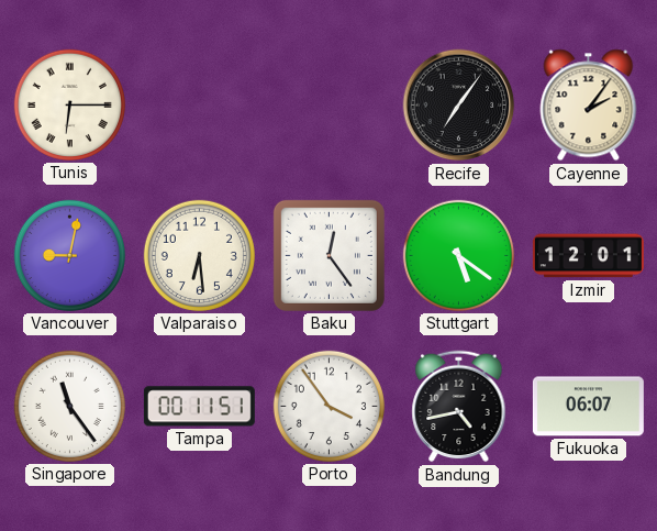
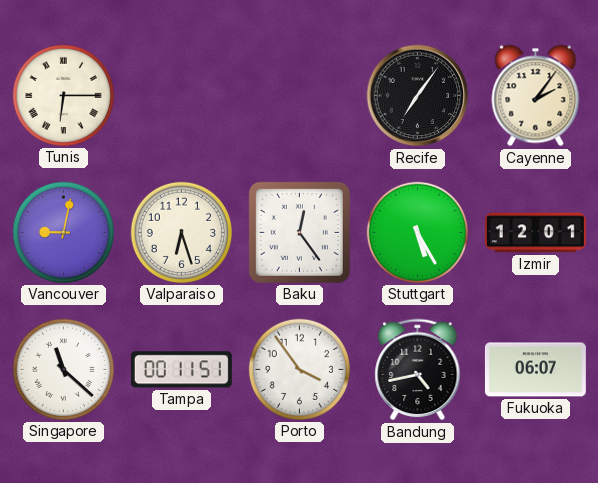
Valparaiso: 6:29 -> 6:27
Stuttgart: 5:21 -> 5:25
Singapore: 11:24 -> 11:22
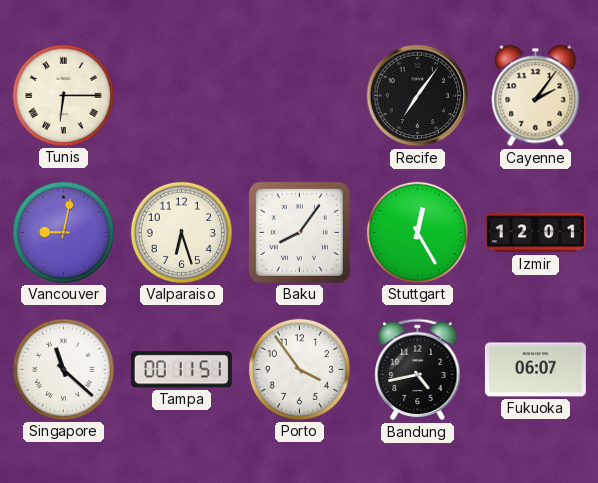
Baku: 12:24 -> 8:06
Stuttgart: 5:25 -> 12:25
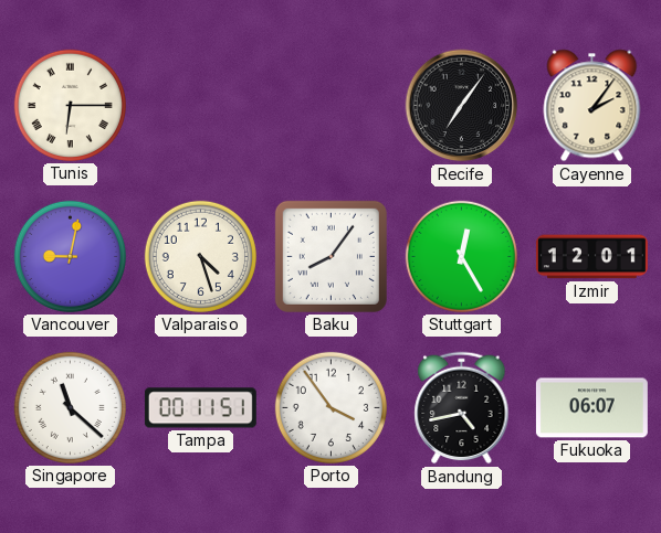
Valparaiso: 6:27 -> 4:27
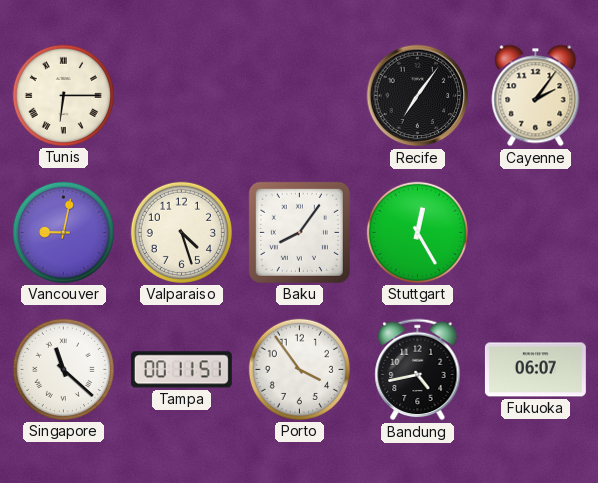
Izmir: 12:01 -> none
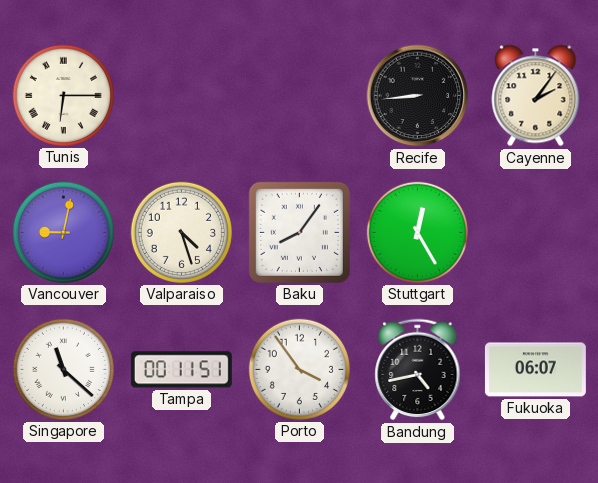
Recife: 7:06 -> 8:44
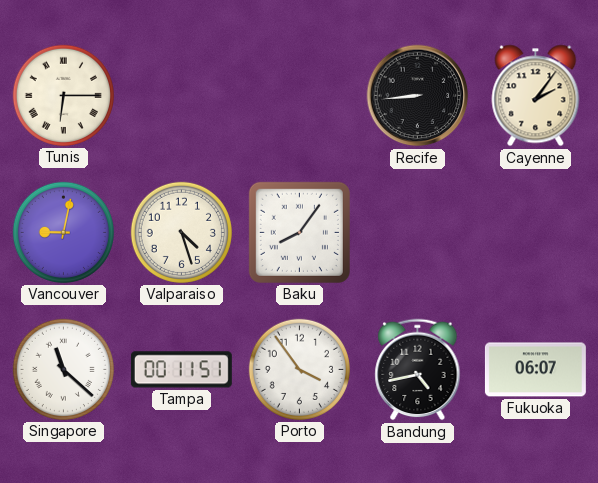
Stuttgart: 12:25 -> none
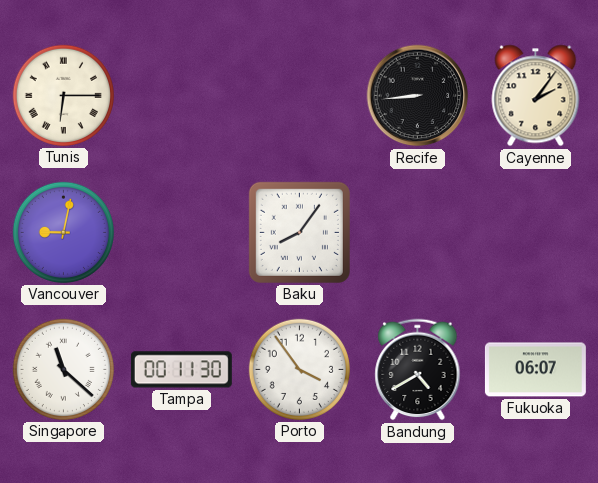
Valparaiso: 4:27 -> none
Tampa: 00:11:51 -> 00:11:30
Bandung: 4:43 -> 4:40
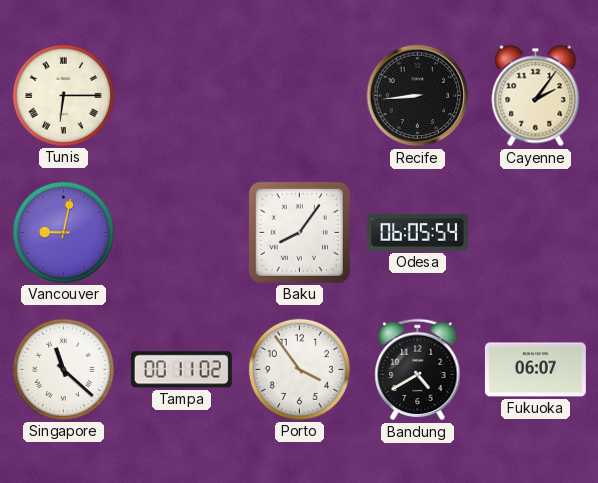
Odesa: none -> 06:05
Tampa: 00:11:30 -> 00:11:02
